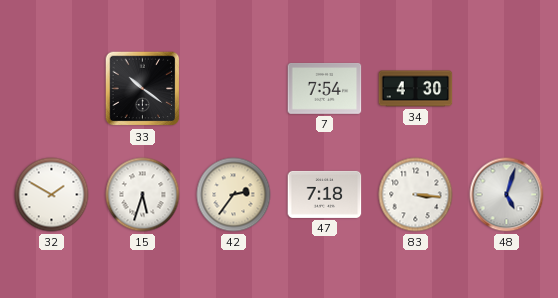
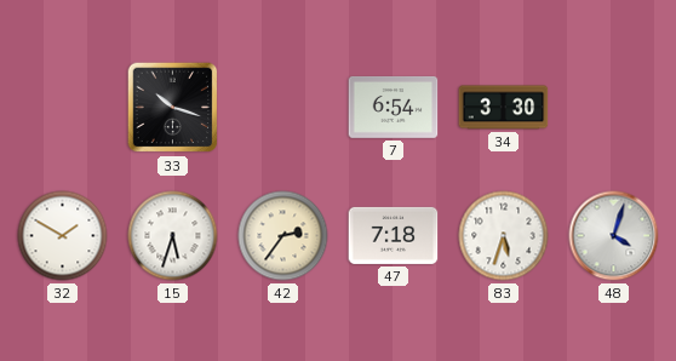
33: 10:21 -> 10:18
7: 7:54 -> 6:54
34: 4:30 -> 3:30
83: 3:16 -> 5:33
48: 5:03 -> 4:03
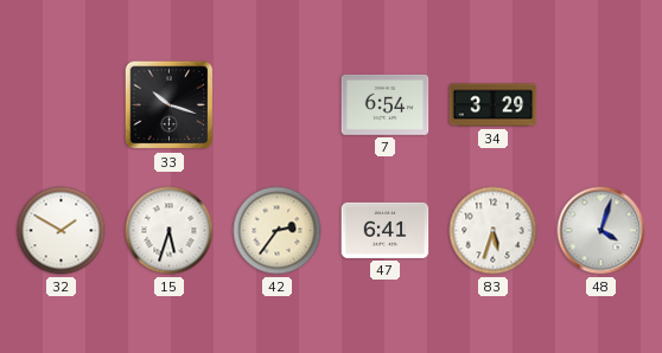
34: 3:30 -> 3:29
47: 7:18 -> 6:41
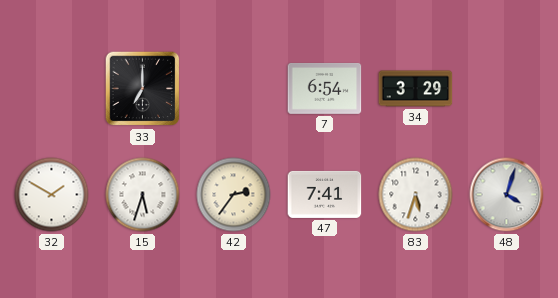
33: 10:18 -> 7:00
47: 6:41 -> 7:41
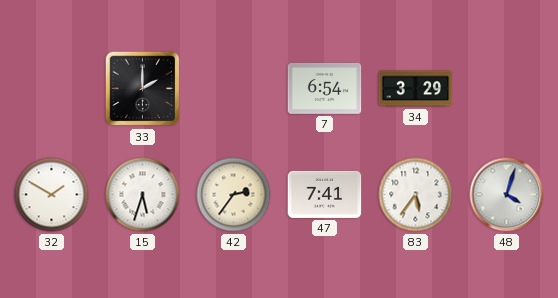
33: 7:00 -> 2:00
83: 5:33 -> 5:36
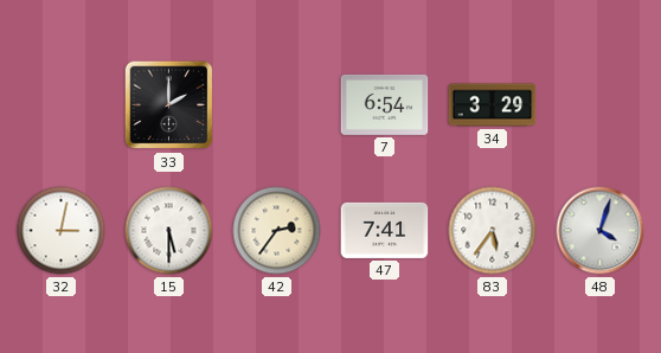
32: 1:50 -> 3:02
15: 5:33 -> 5:30
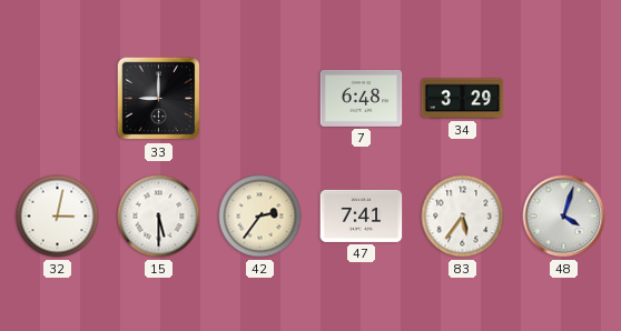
33: 2:00 -> 9:00
7: 6:54 -> 6:48
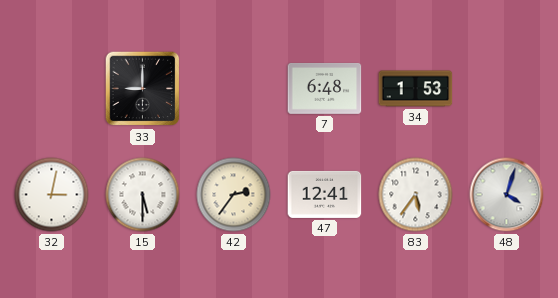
34: 3:29 -> 1:53
47: 7:41 -> 12:41
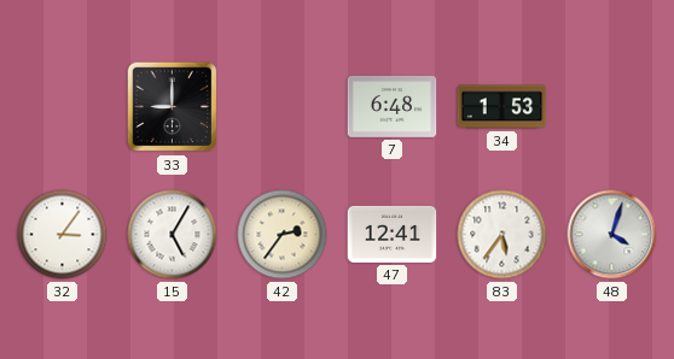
32: 3:02 -> 3:06
15: 5:30 -> 5:05
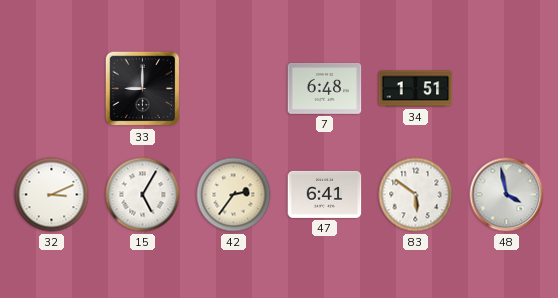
34: 1:53 -> 1:51
32: 3:06 -> 3:11
47: 12:41 -> 6:41
83: 5:36 -> 5:51
48: 4:03 -> 3:58
